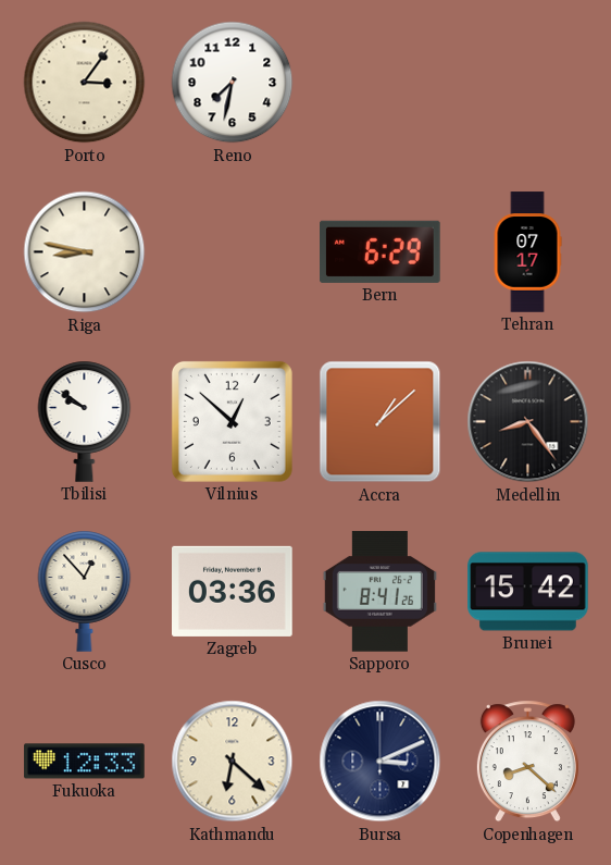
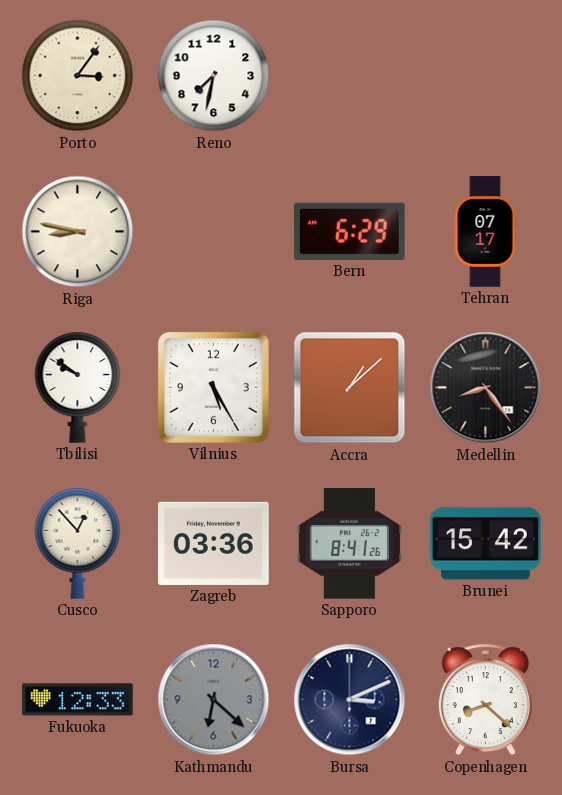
Vilnius: 12:52 -> 5:25
Kathmandu dial: cream -> grey
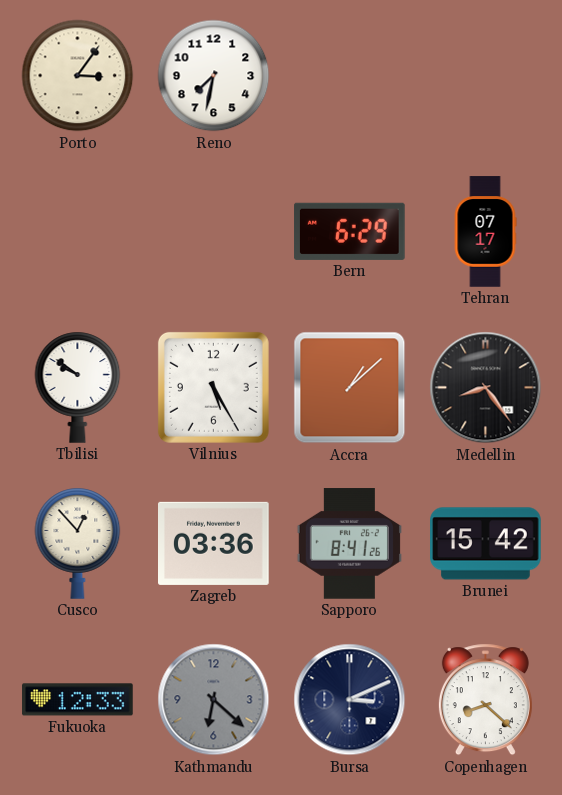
Riga: 8:47 -> none
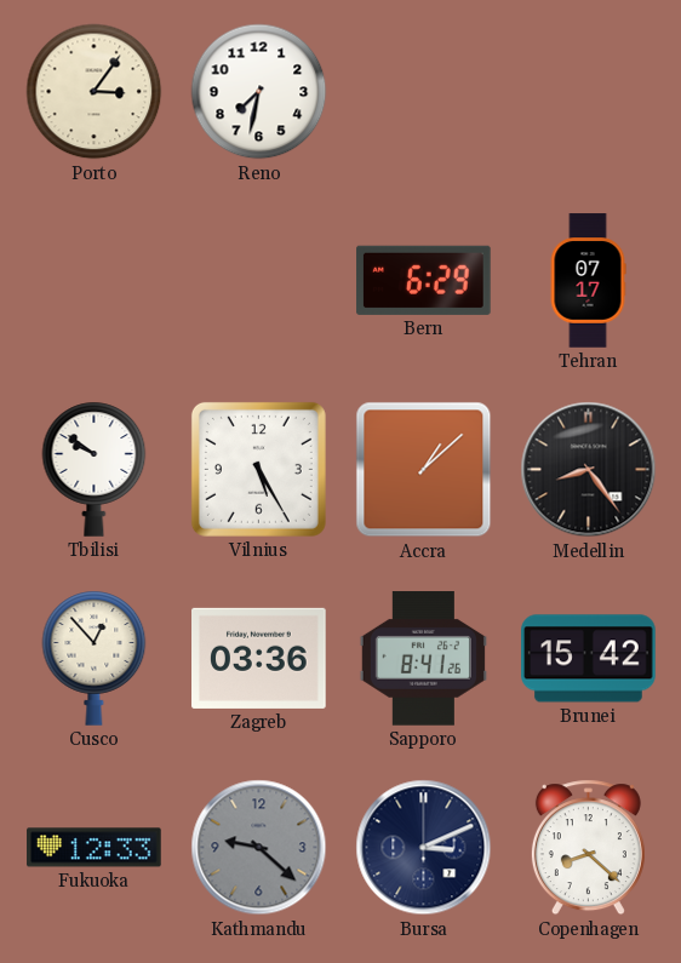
Kathmandu: 6:22 -> 9:22
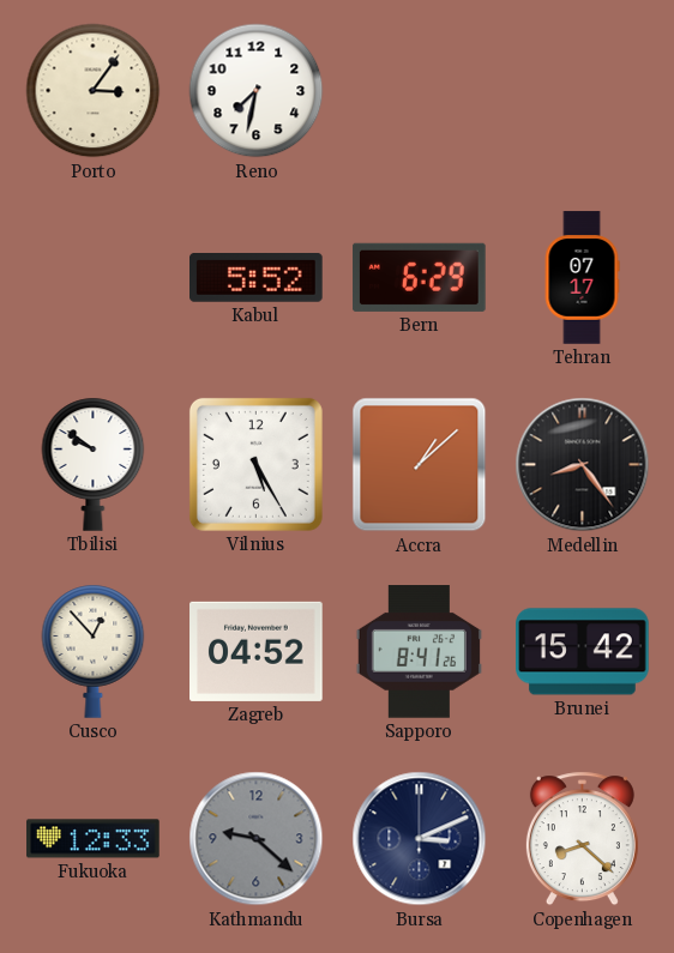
Kabul: none -> 5:52
Zagreb: 03:36 -> 04:52
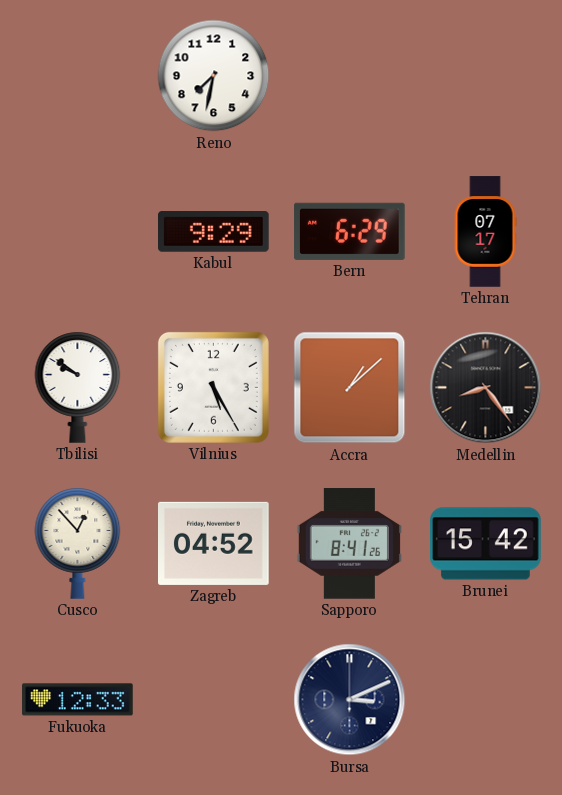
Porto: 3:06 -> none
Kabul: 5:52 -> 9:29
Kathmandu: 9:22 -> none
Copenhagen: 8:22 -> none
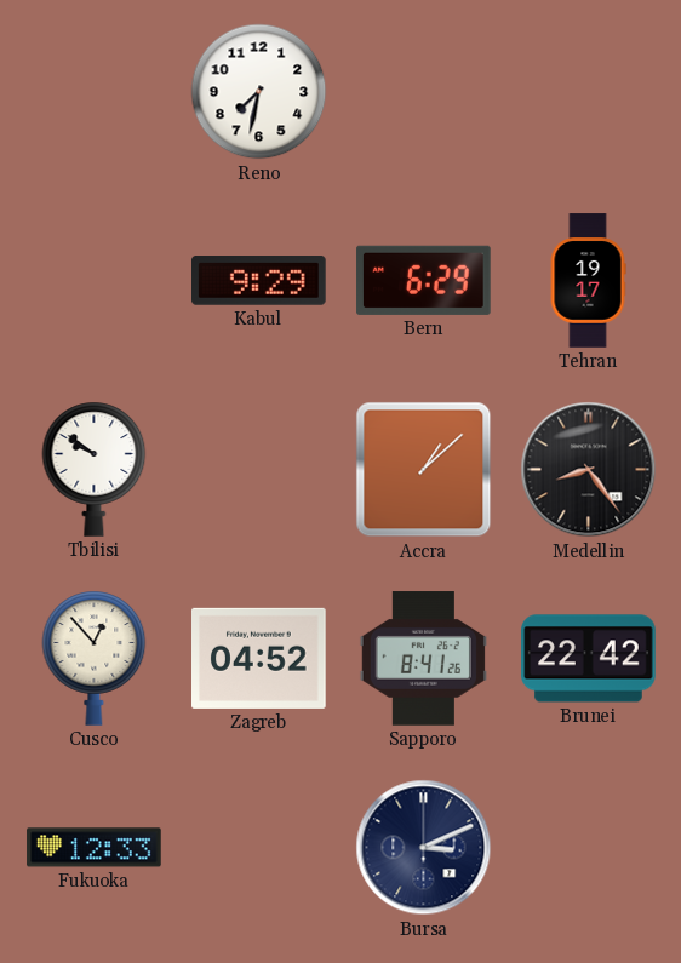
Tehran: 07:17 -> 19:17
Vilnius: 5:25 -> none
Brunei: 15:42 -> 22:42
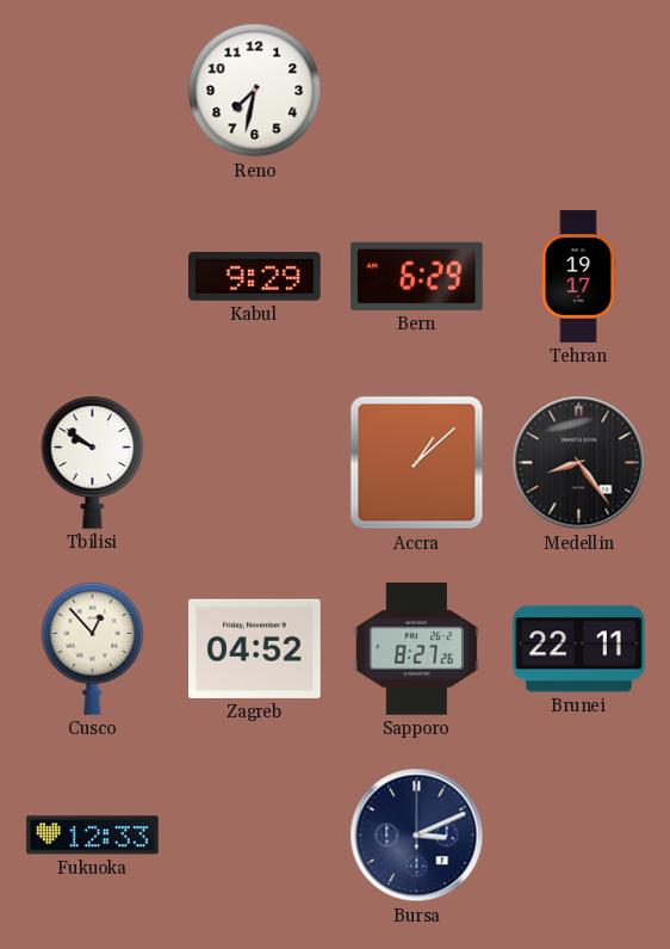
Sapporo: 8:41 -> 8:27
Brunei: 22:42 -> 22:11
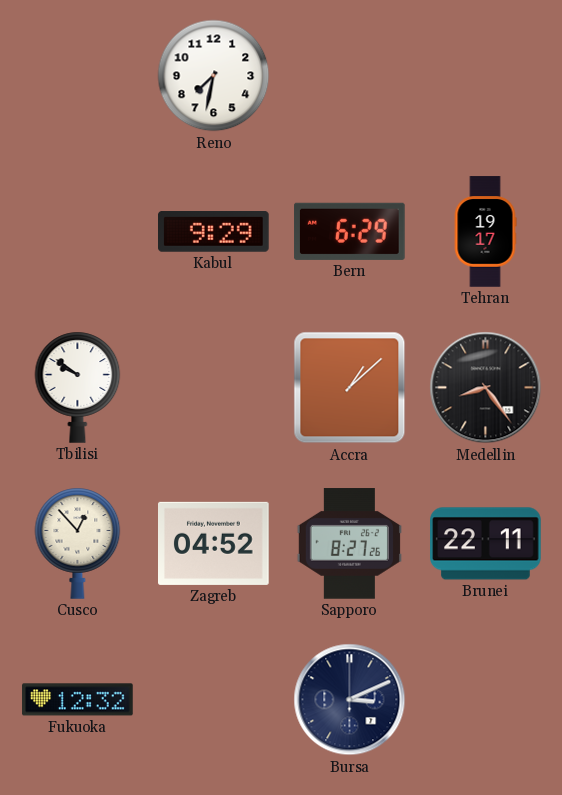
Fukuoka: 12:33 -> 12:32
